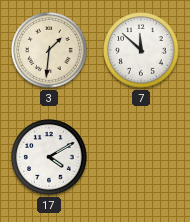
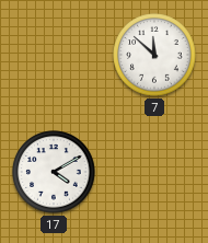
3: 1:31 -> none
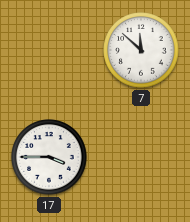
17: 4:10 -> 3:45
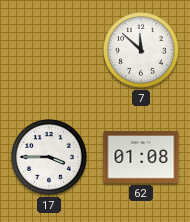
62: none -> 01:08
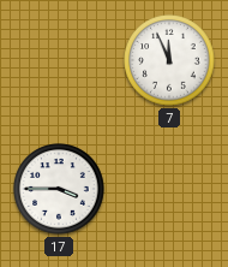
7: 11:52 -> 11:56
62: 01:08 -> none
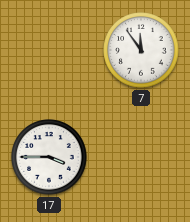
7: 11:56 -> 11:54
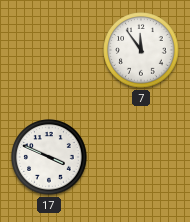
17: 3:45 -> 3:49
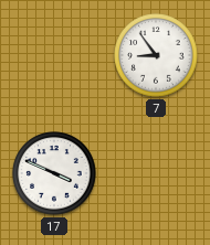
7: 11:54 -> 8:54
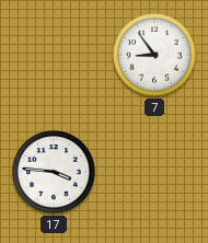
17: 3:49 -> 3:46
